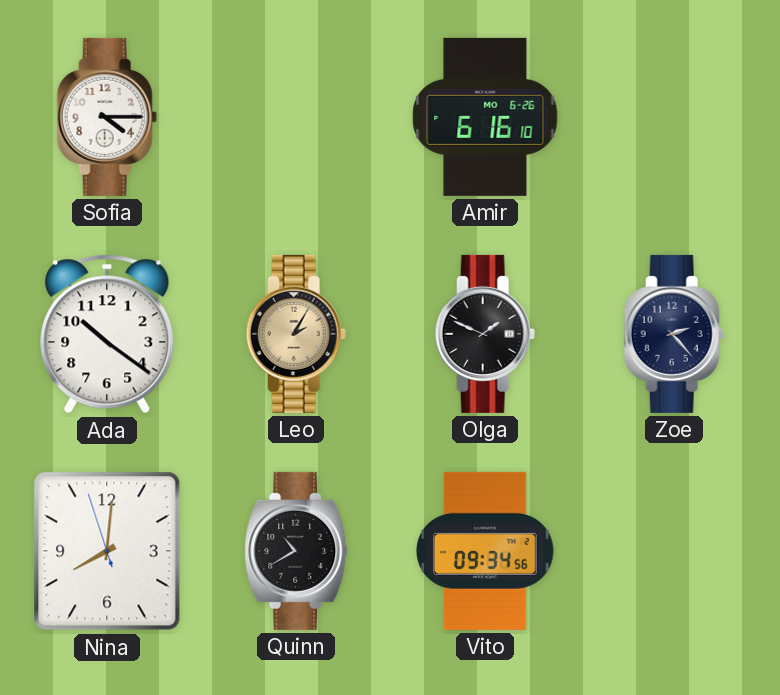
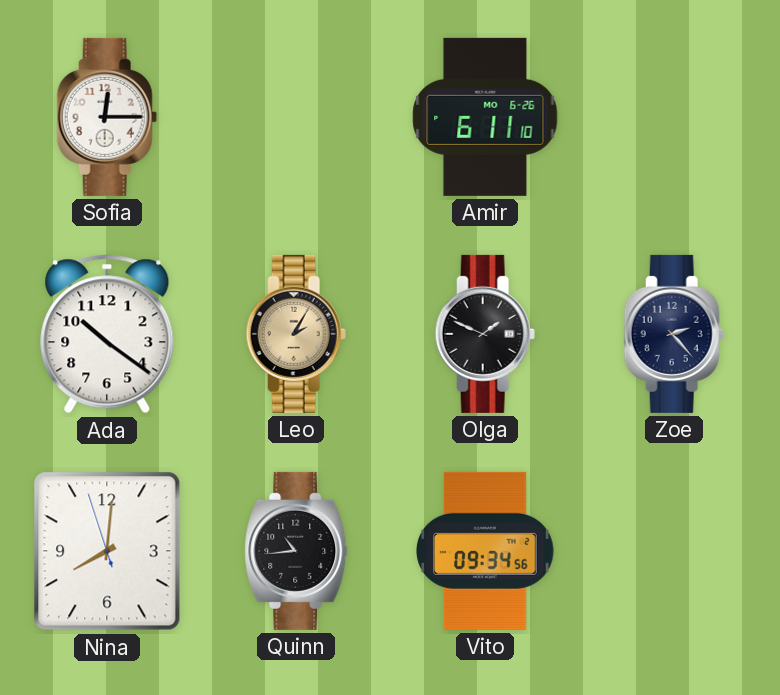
Sofia: 4:15 -> 12:15
Amir: 6:16 -> 6:11
Quinn: 10:40 -> 10:44
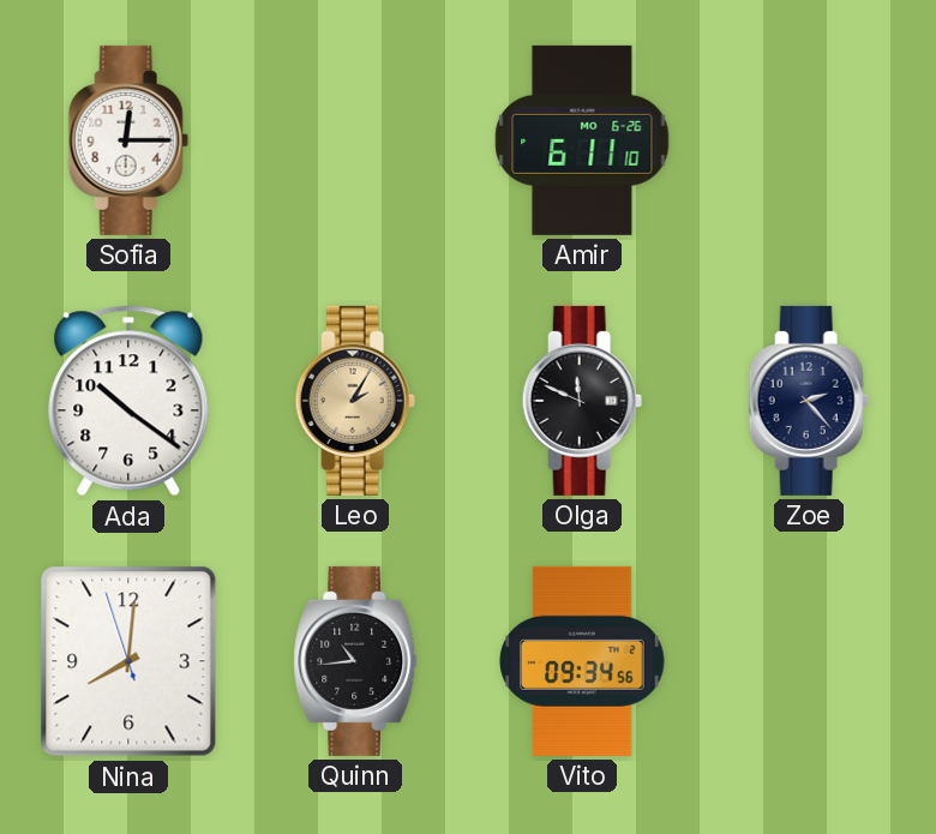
Olga: 1:49 -> 11:49
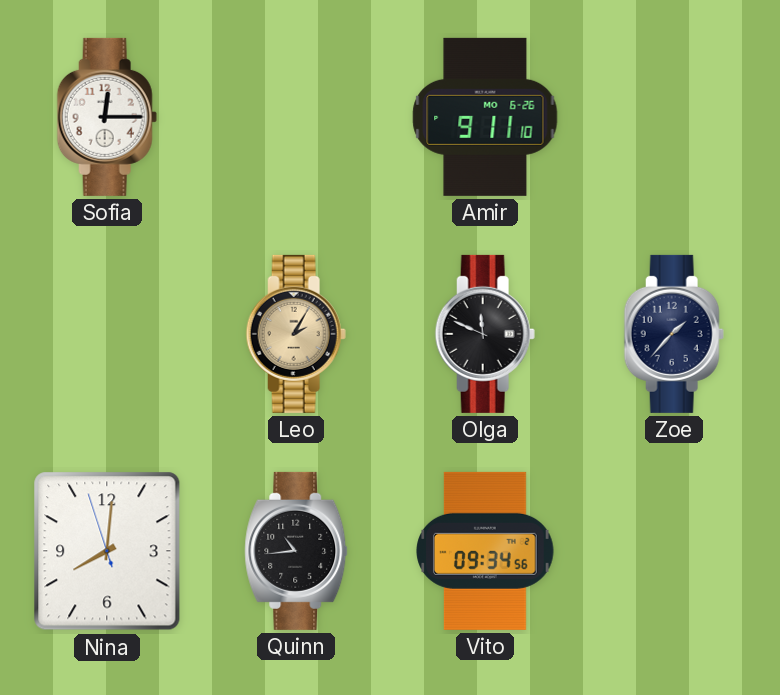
Amir: 6:11 -> 9:11
Ada: 10:21 -> none
Zoe: 2:23 -> 1:37
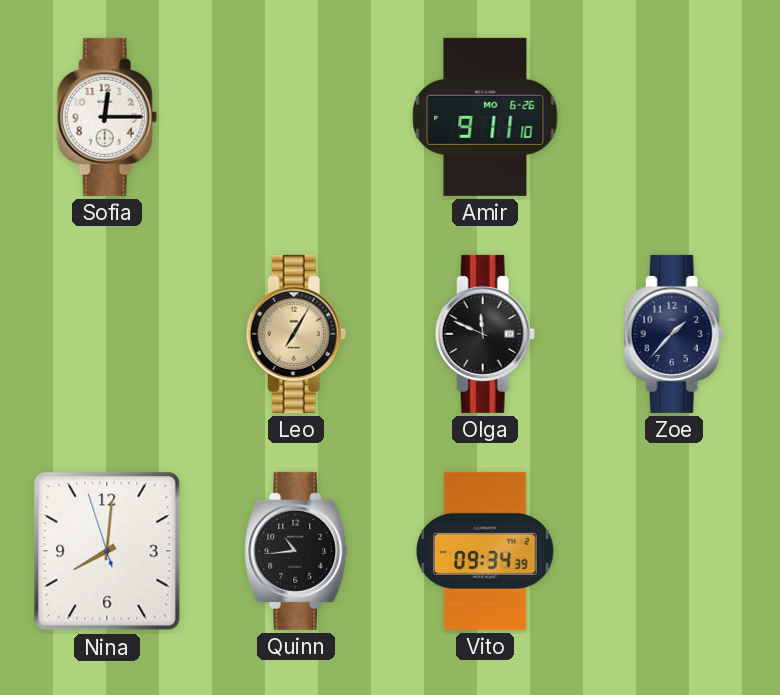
Leo: 2:05 -> 7:05
Vito: 09:34:56 -> 09:34:39
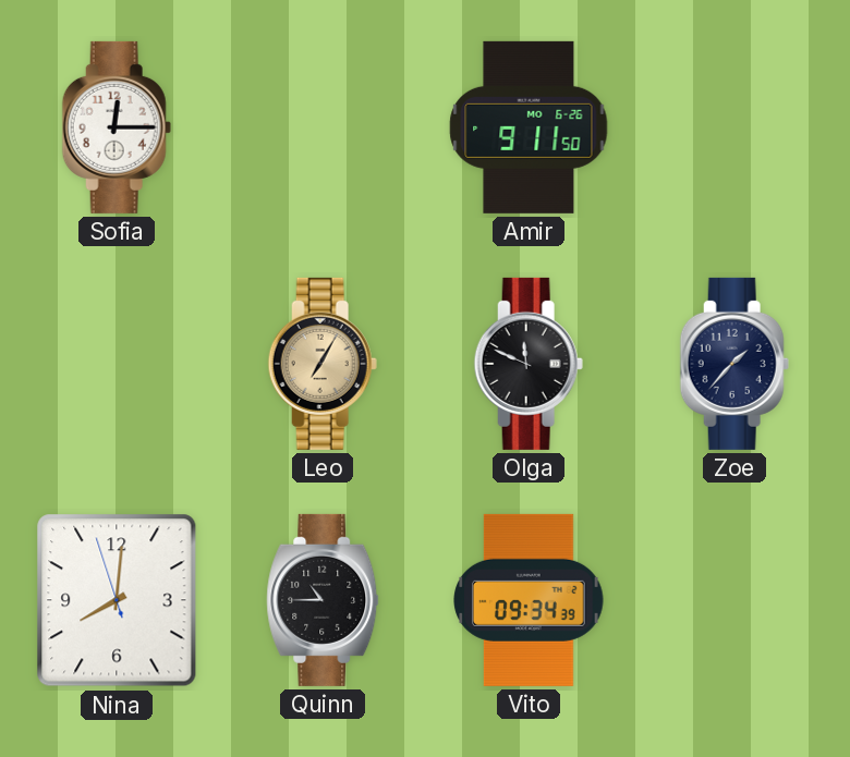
Amir: 9:11:10 -> 9:11:50
Quinn: 10:44 -> 10:45
